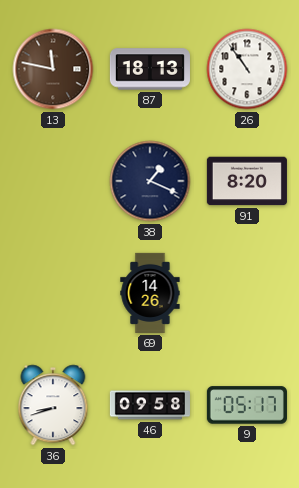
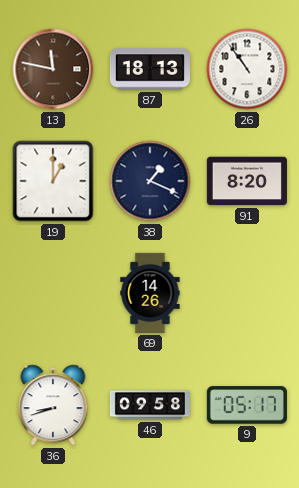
19: none -> 1:00
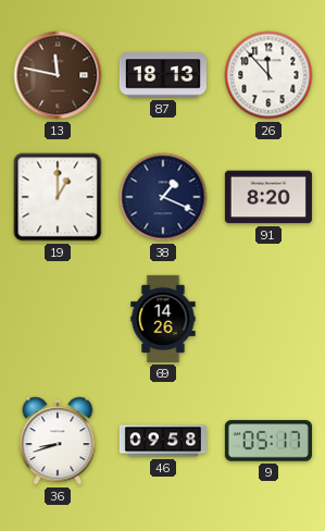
26: 10:54 -> 11:53
